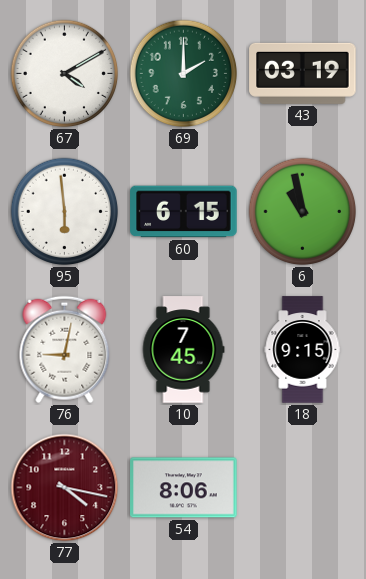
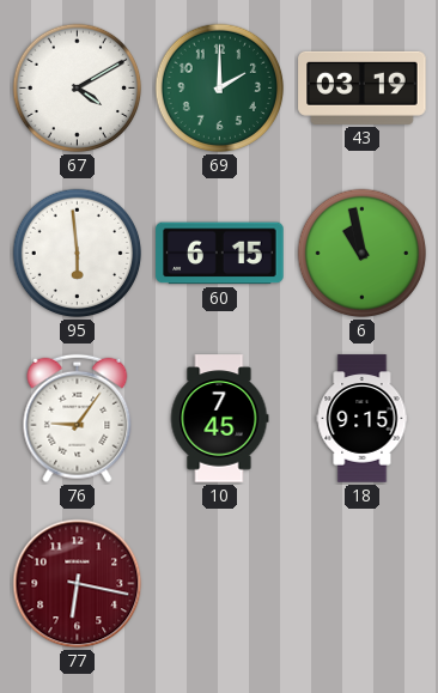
76: 9:02 -> 9:06
77: 4:17 -> 6:17
54: 8:06 -> none
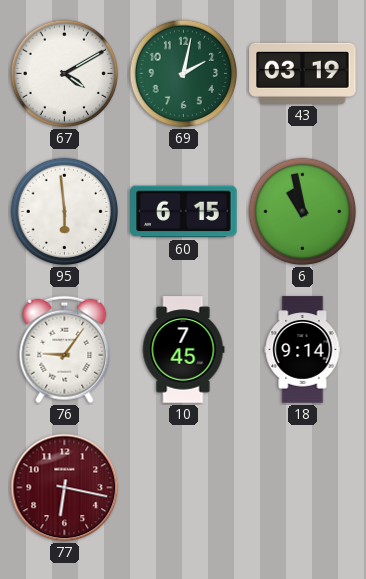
69: 2:00 -> 2:02
18: 9:15 -> 9:14
